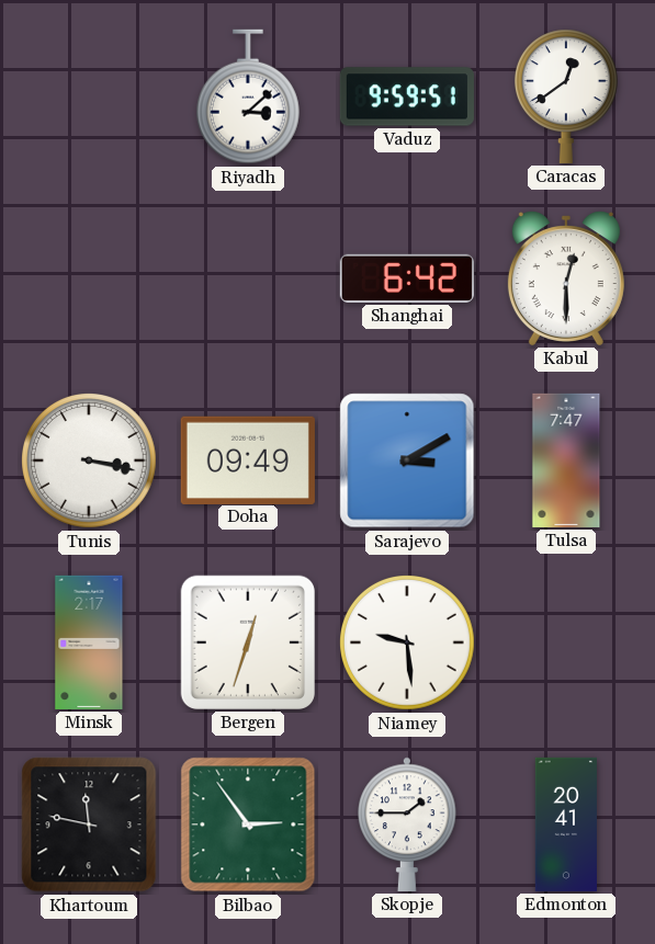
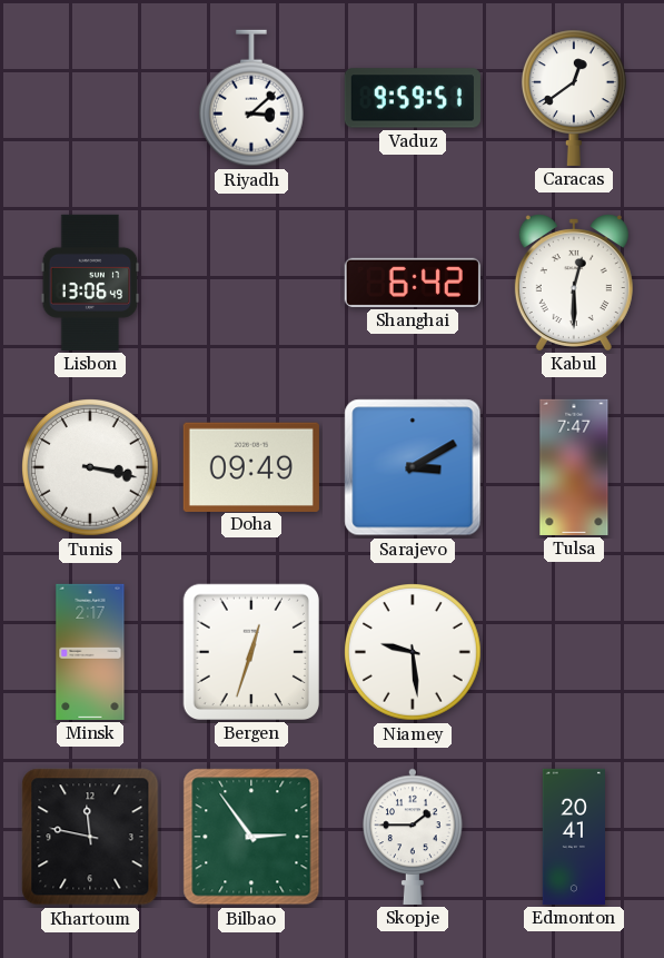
Lisbon: none -> 13:06
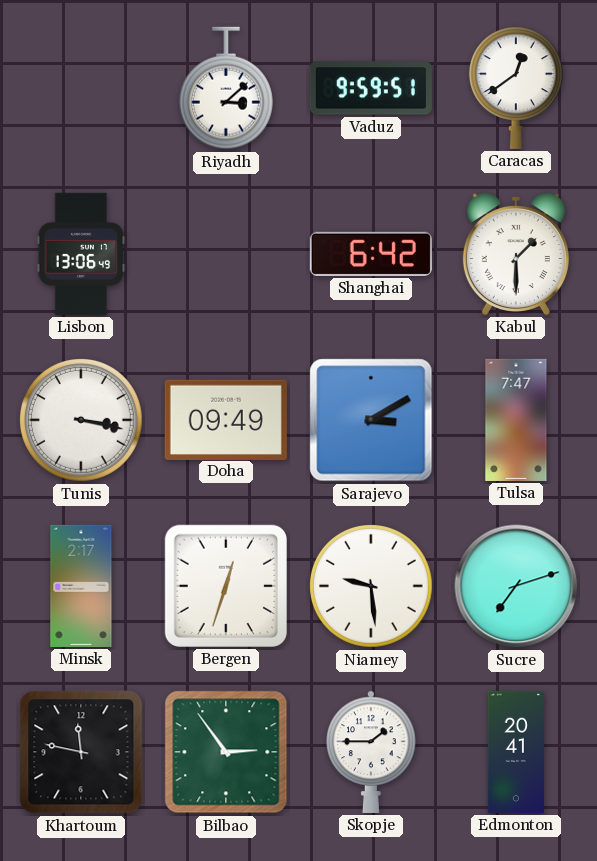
Kabul: 12:30 -> 1:30
Sucre: none -> 7:12
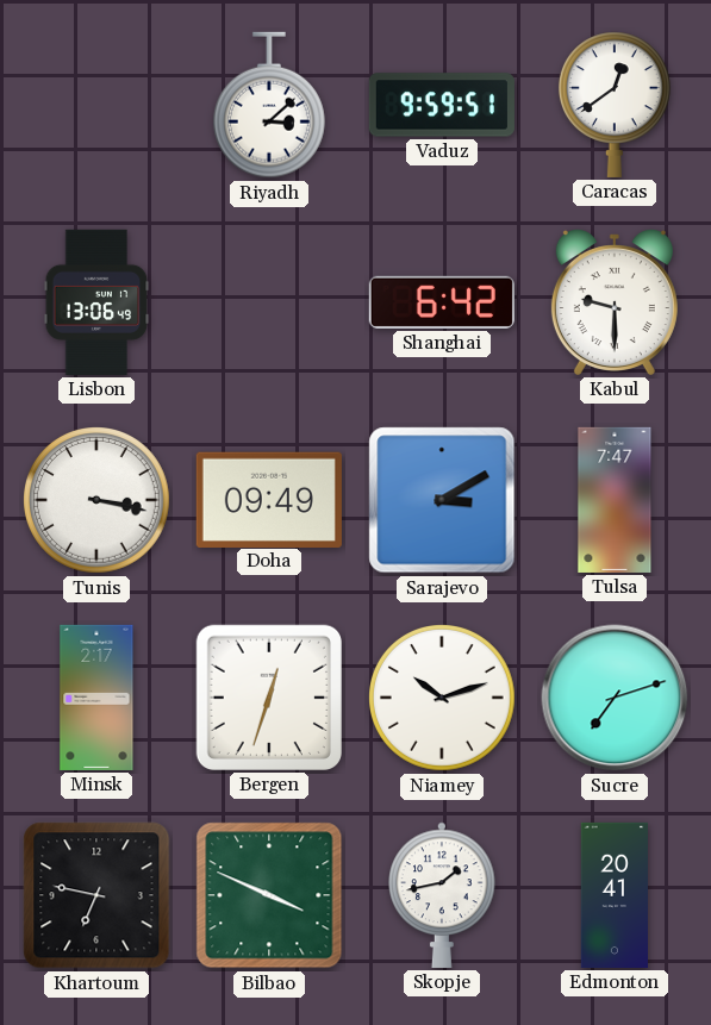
Kabul: 1:30 -> 9:30
Niamey: 9:29 -> 10:12
Khartoum: 11:47 -> 6:47
Bilbao: 2:54 -> 3:49
Skopje: 1:45 -> 1:43
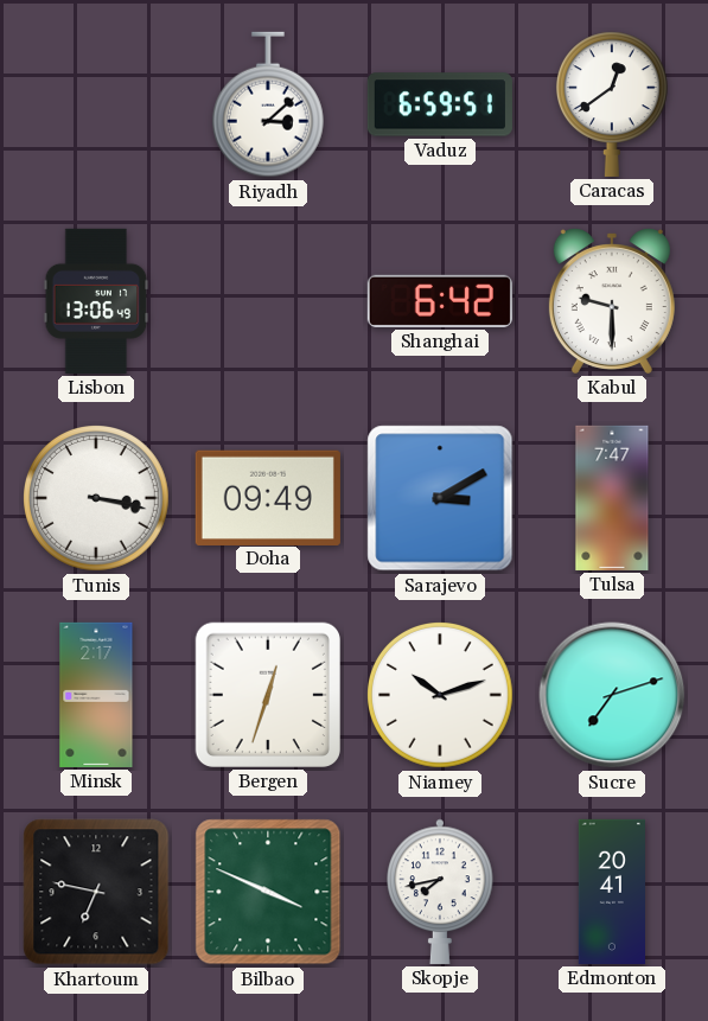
Vaduz: 9:59 -> 6:59
Skopje: 1:43 -> 7:43
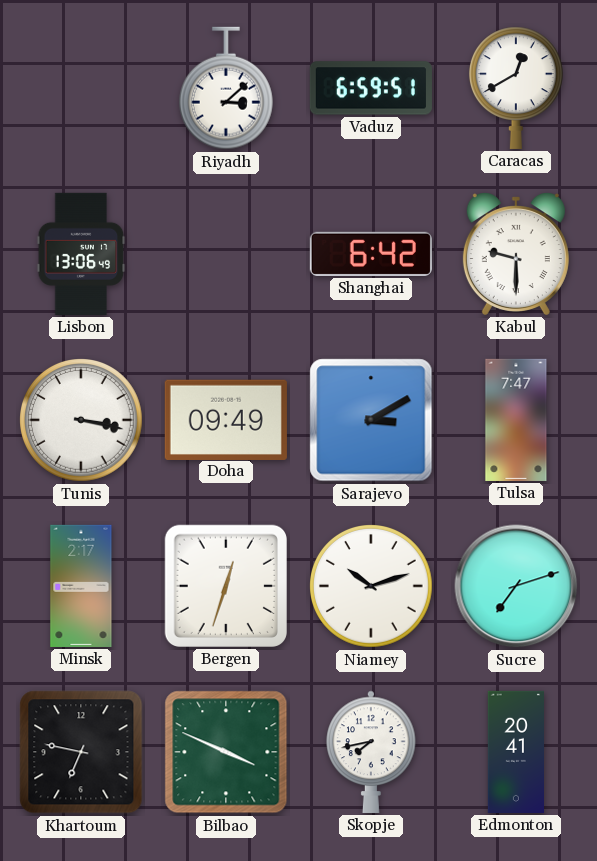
Caracas: 12:39 -> 12:40
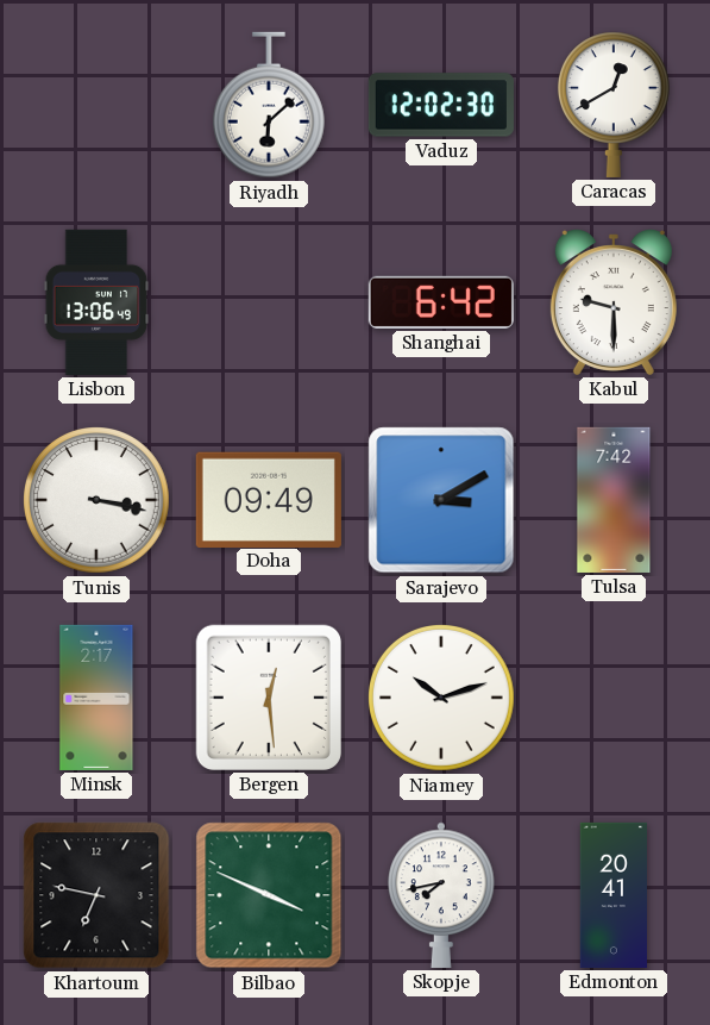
Riyadh: 3:08 -> 6:08
Vaduz: 6:59 -> 12:02
Tulsa: 7:47 -> 7:42
Bergen: 12:33 -> 12:29
Sucre: 7:12 -> none
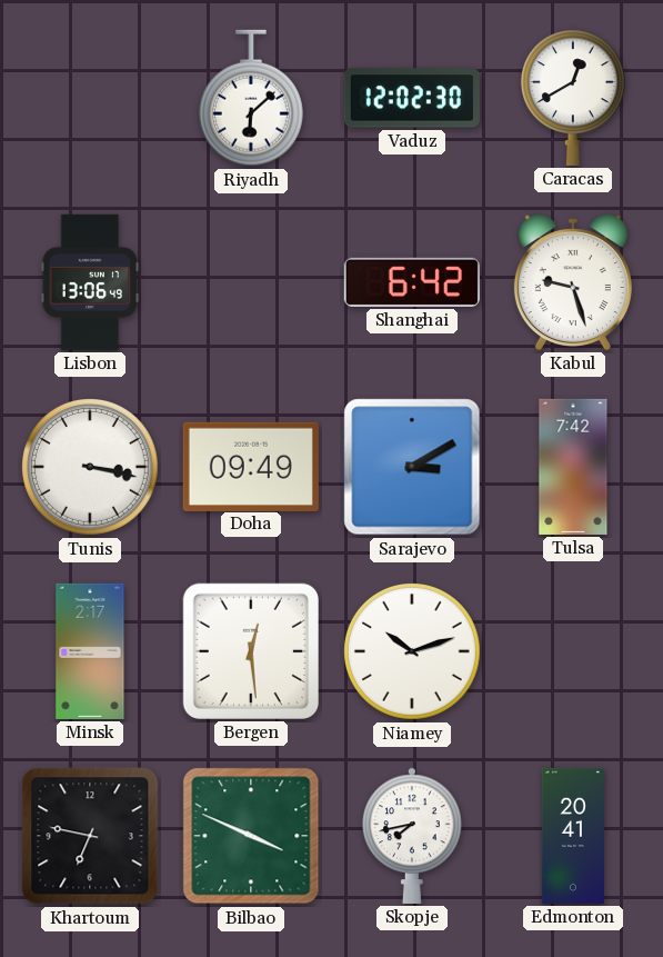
Kabul: 9:30 -> 9:27
